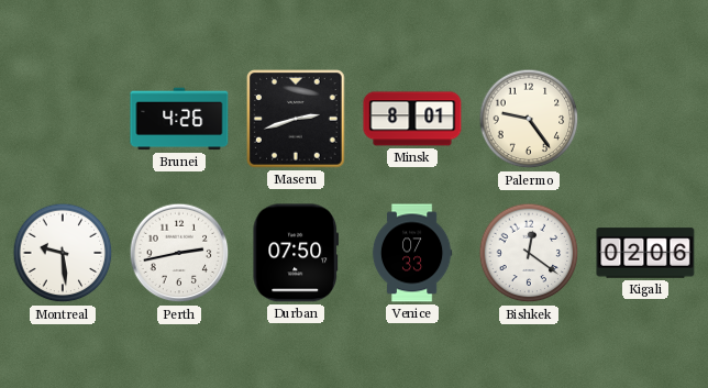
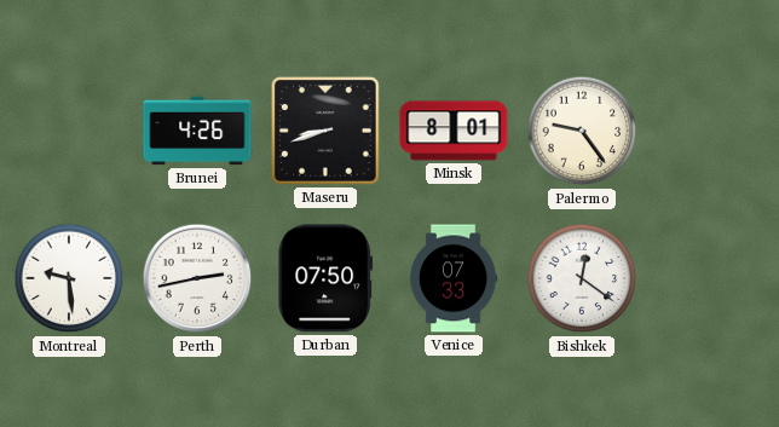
Maseru: 2:42 -> 8:42
Kigali: 02:06 -> none
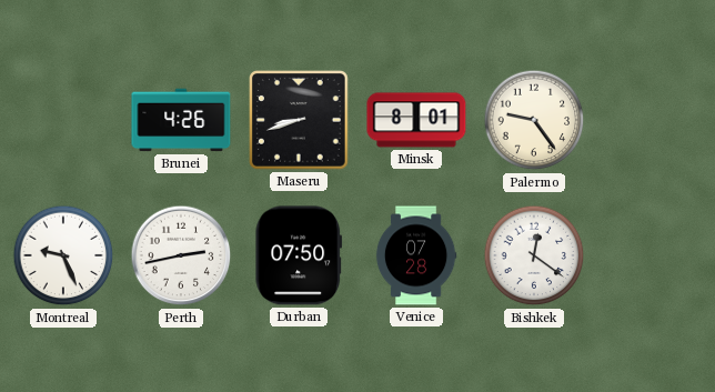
Montreal: 9:29 -> 9:26
Venice: 07:33 -> 07:28
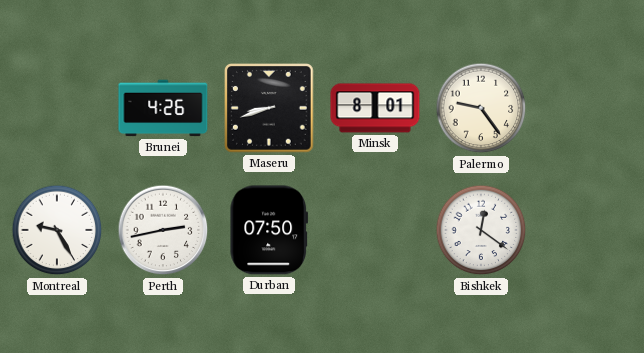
Montreal: 9:26 -> 9:25
Venice: 07:28 -> none
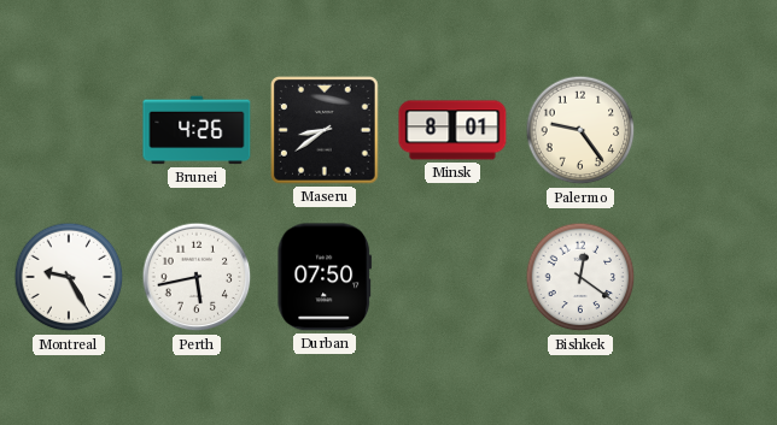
Maseru: 8:42 -> 8:39
Perth: 2:43 -> 5:43
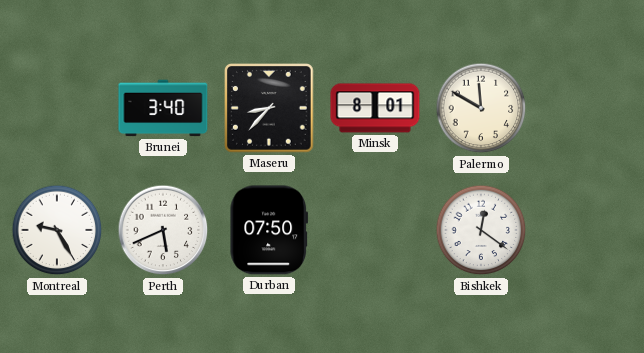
Brunei: 4:26 -> 3:40
Maseru: 8:39 -> 8:37
Palermo: 9:24 -> 11:50
Perth: 5:43 -> 5:41
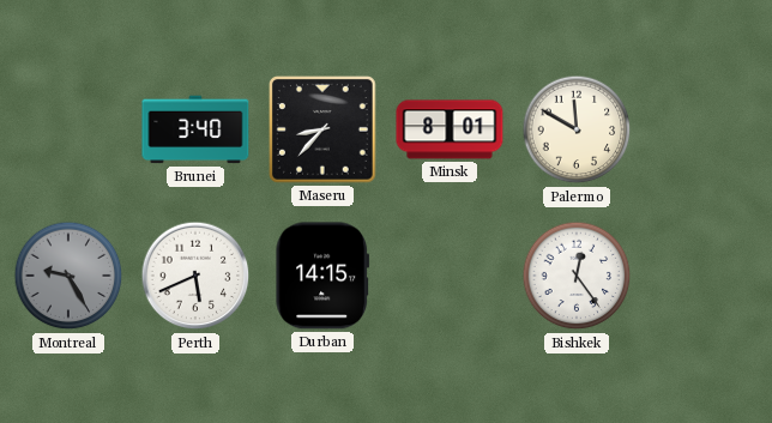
Montreal dial: white -> grey
Durban: 07:50 -> 14:15
Bishkek: 12:21 -> 12:24
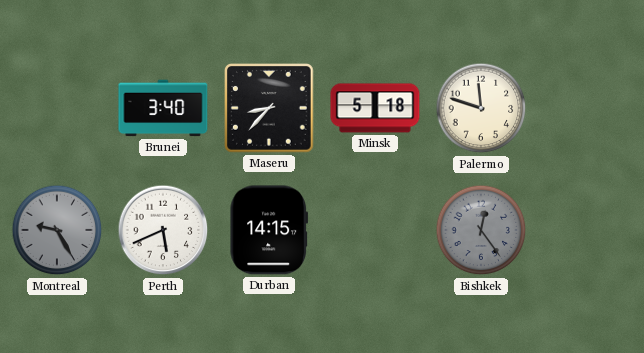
Minsk: 8:01 -> 5:18
Palermo: 11:50 -> 11:48
Bishkek dial: white -> grey
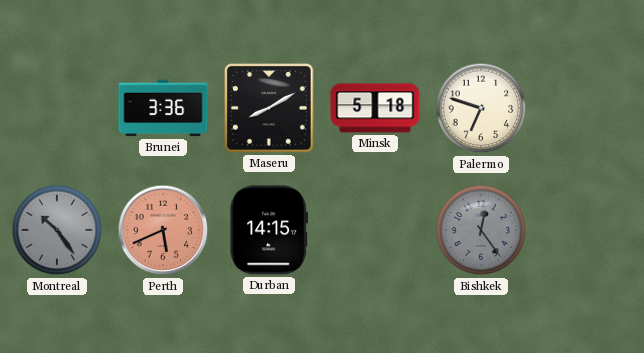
Brunei: 3:40 -> 3:36
Maseru: 8:37 -> 8:10
Palermo: 11:48 -> 6:48
Montreal: 9:25 -> 10:24
Perth dial: white -> salmon
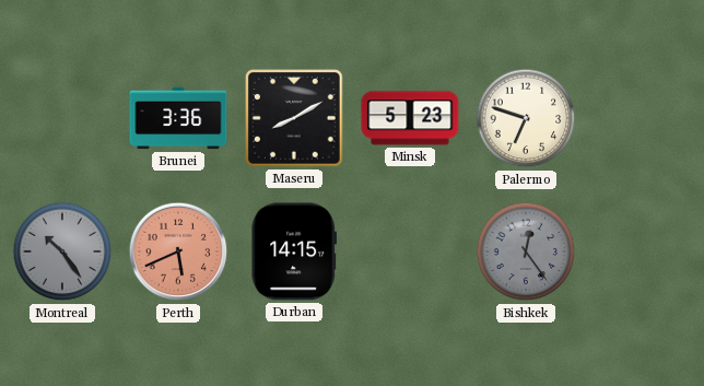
Minsk: 5:18 -> 5:23
